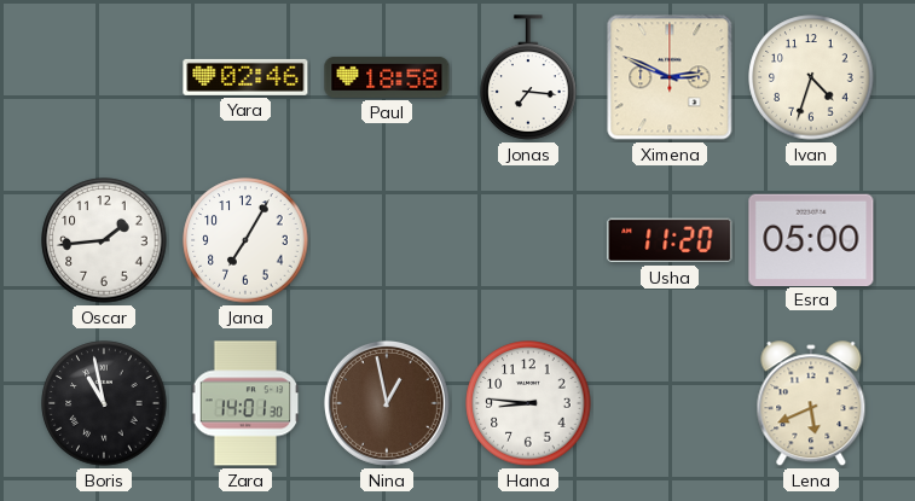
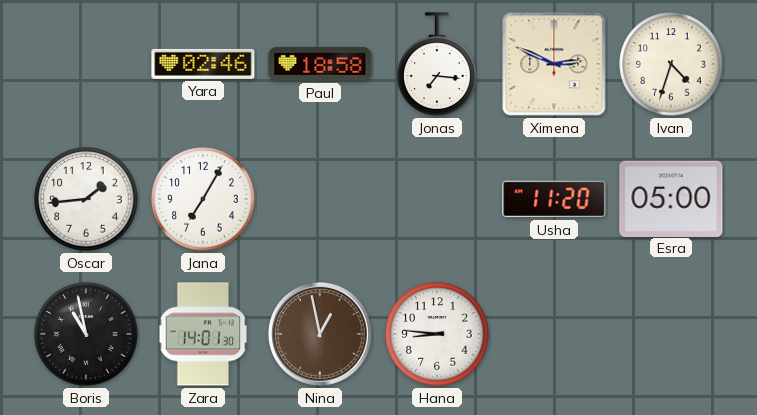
Lena: 5:41 -> none
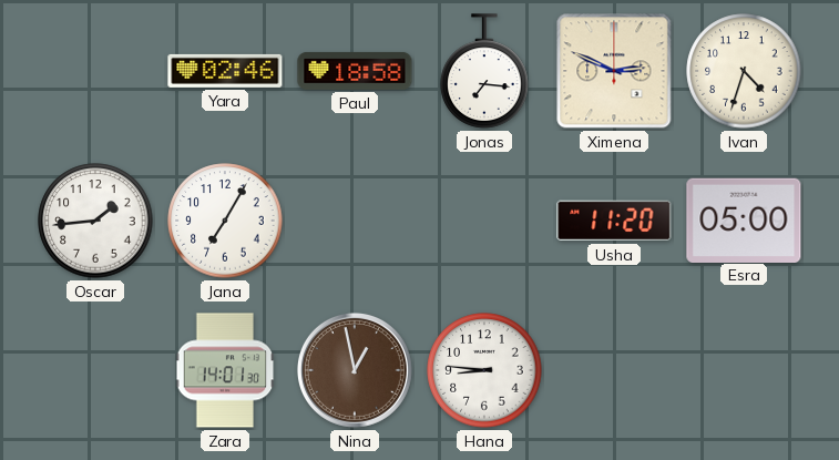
Boris: 10:58 -> none
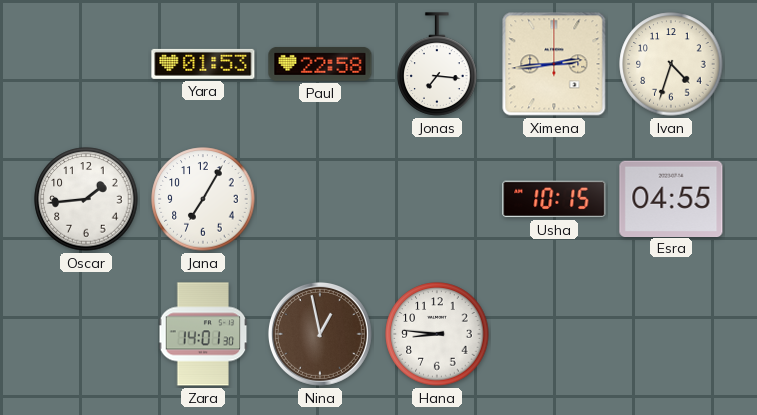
Yara: 02:46 -> 01:53
Paul: 18:58 -> 22:58
Ximena: 2:49 -> 2:44
Usha: 11:20 -> 10:15
Esra: 05:00 -> 04:55
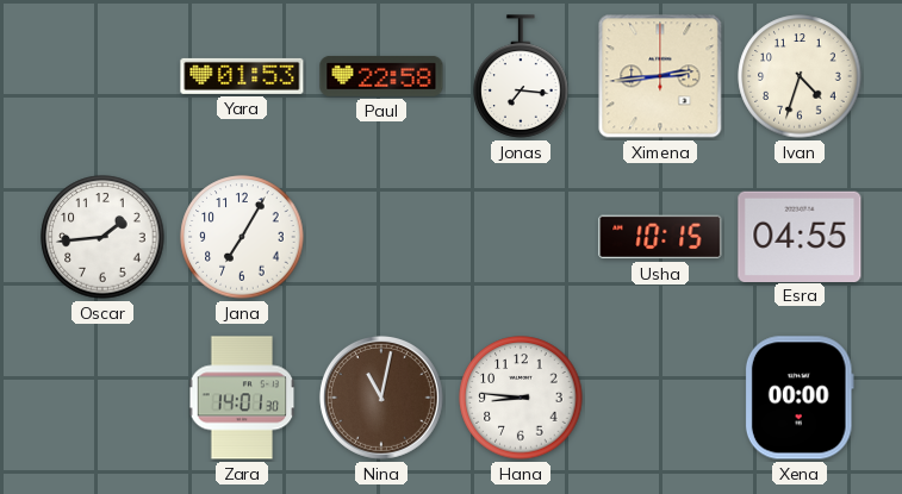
Nina: 12:58 -> 11:02
Xena: none -> 00:00
